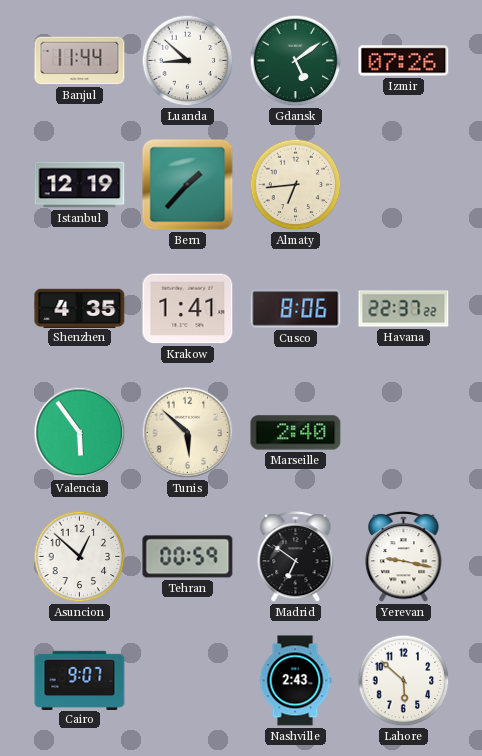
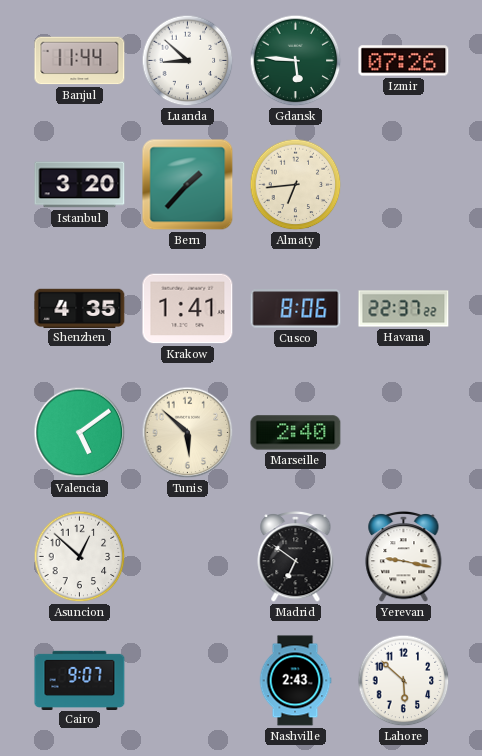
Gdansk: 5:09 -> 5:46
Istanbul: 12:19 -> 3:20
Valencia: 5:54 -> 5:09
Tehran: 00:59 -> none
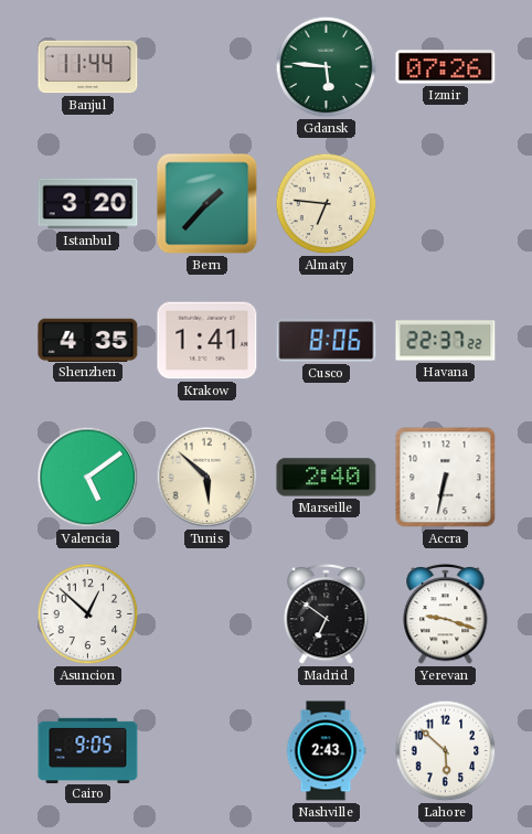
Luanda: 8:52 -> none
Almaty: 6:44 -> 6:46
Accra: none -> 6:32
Yerevan: 9:17 -> 9:18
Cairo: 9:07 -> 9:05
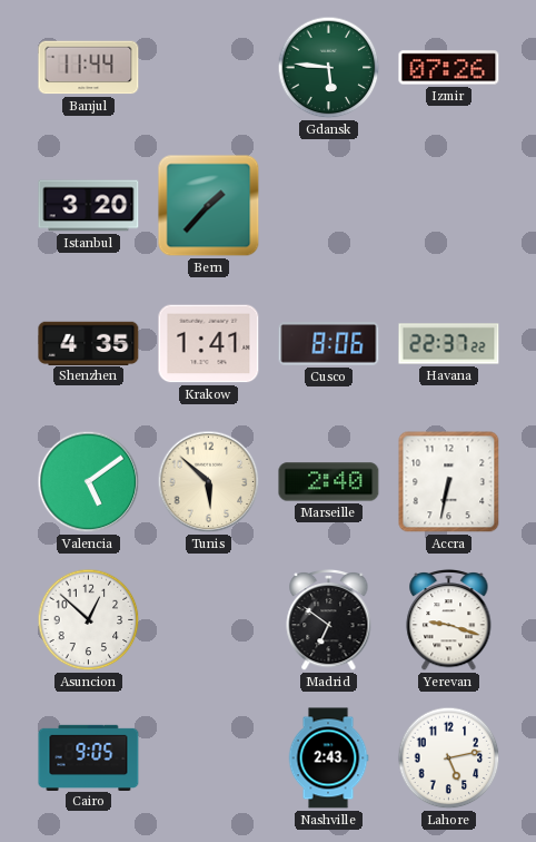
Almaty: 6:46 -> none
Lahore: 5:52 -> 5:13
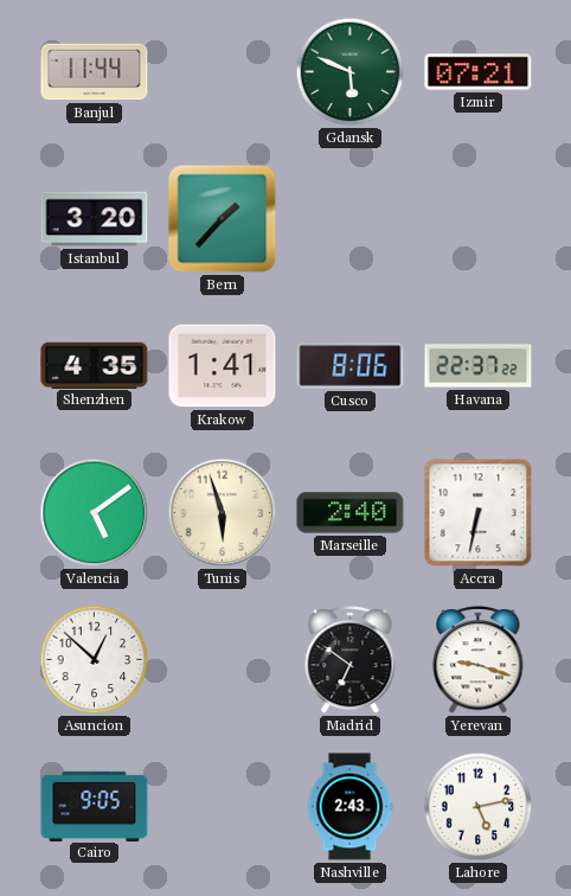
Gdansk: 5:46 -> 5:49
Izmir: 07:26 -> 07:21
Tunis: 5:52 -> 5:57
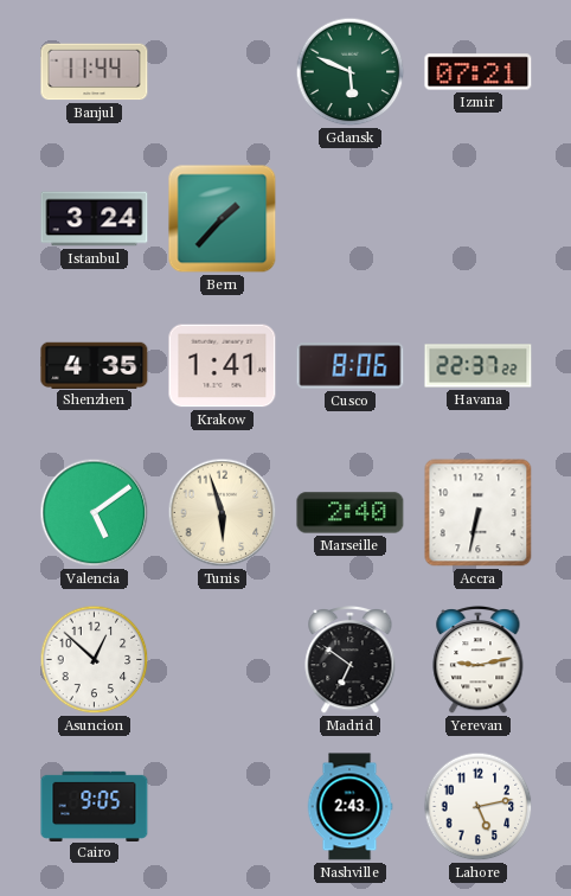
Istanbul: 3:20 -> 3:24
Yerevan: 9:18 -> 9:13
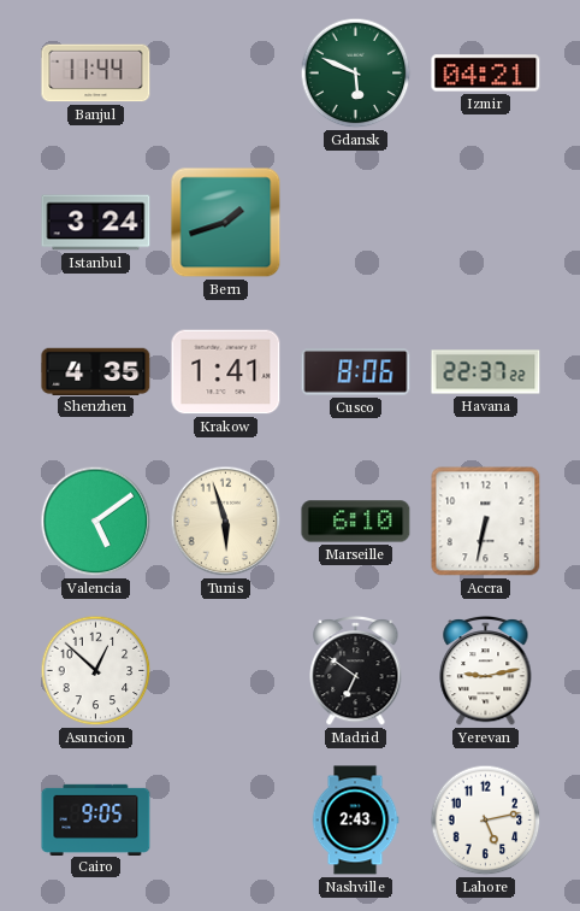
Izmir: 07:21 -> 04:21
Bern: 1:37 -> 1:42
Marseille: 2:40 -> 6:10
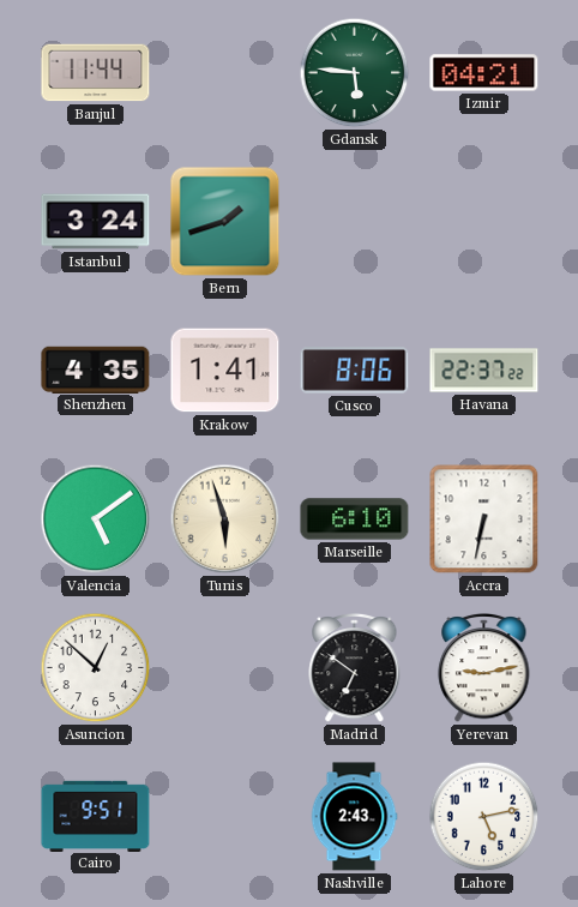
Gdansk: 5:49 -> 5:46
Cairo: 9:05 -> 9:51
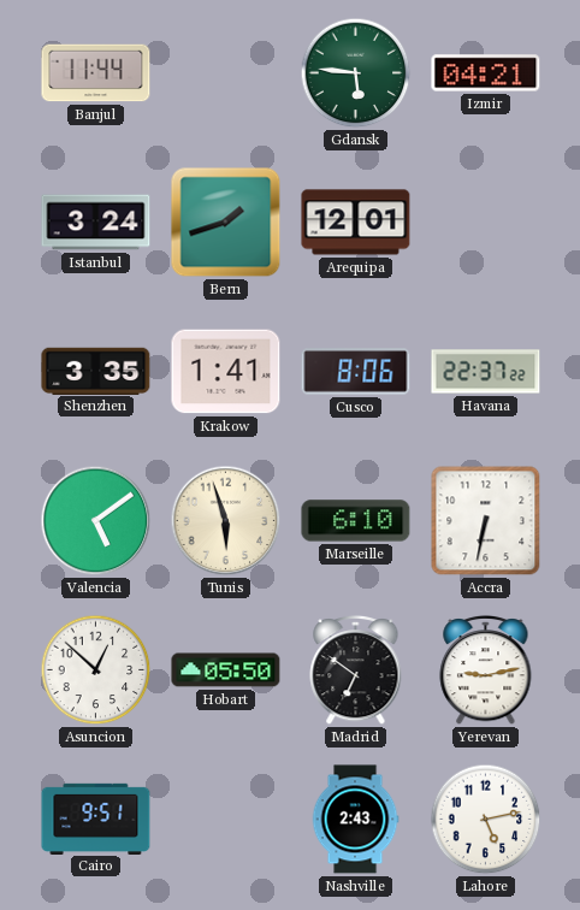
Arequipa: none -> 12:01
Shenzhen: 4:35 -> 3:35
Hobart: none -> 05:50
